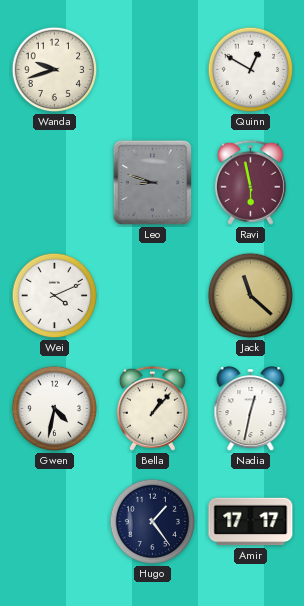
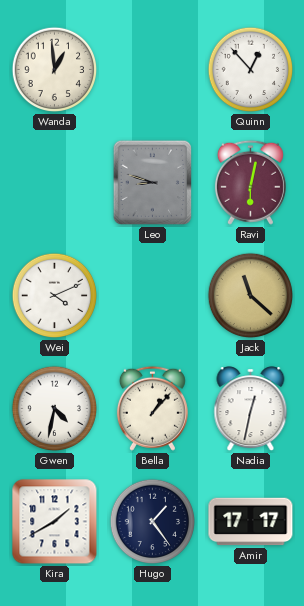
Wanda: 9:42 -> 12:59
Quinn: 12:50 -> 12:53
Ravi: 5:58 -> 6:02
Kira: none -> 1:40
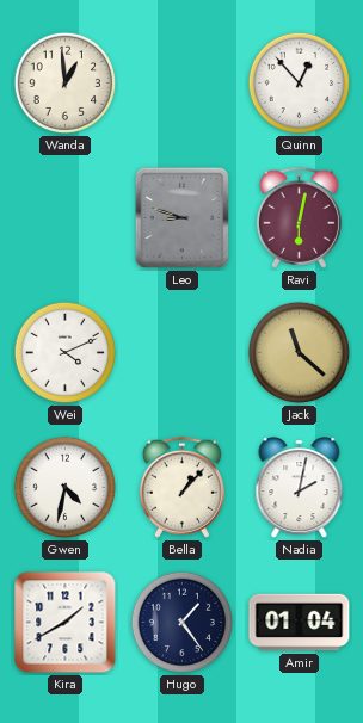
Nadia: 12:32 -> 2:02
Amir: 17:17 -> 01:04
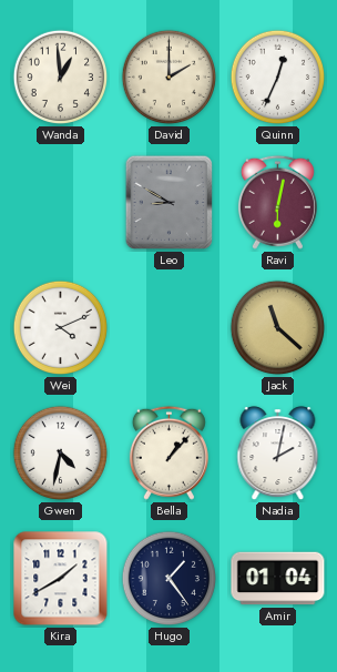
David: none -> 2:00
Quinn: 12:53 -> 12:34
Leo: 8:48 -> 8:50
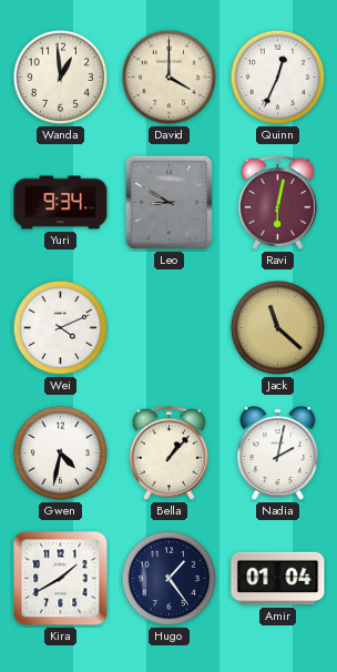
David: 2:00 -> 4:00
Yuri: none -> 9:34
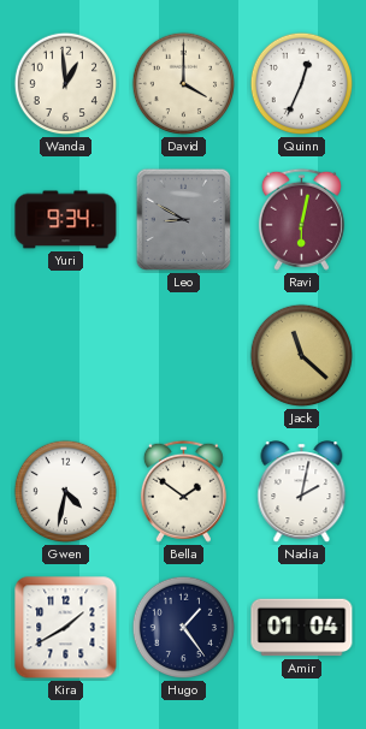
Wei: 4:11 -> none
Bella: 1:07 -> 1:51
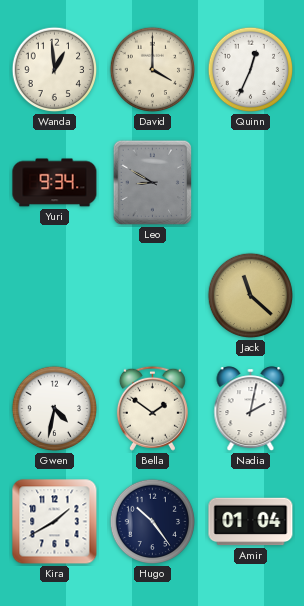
Ravi: 6:02 -> none
Hugo: 1:24 -> 10:24
